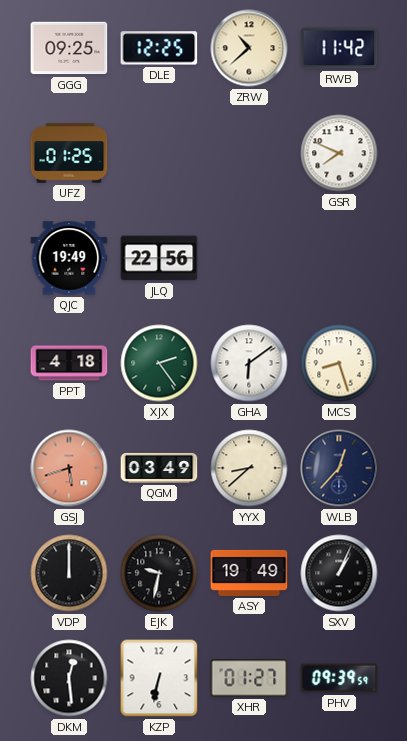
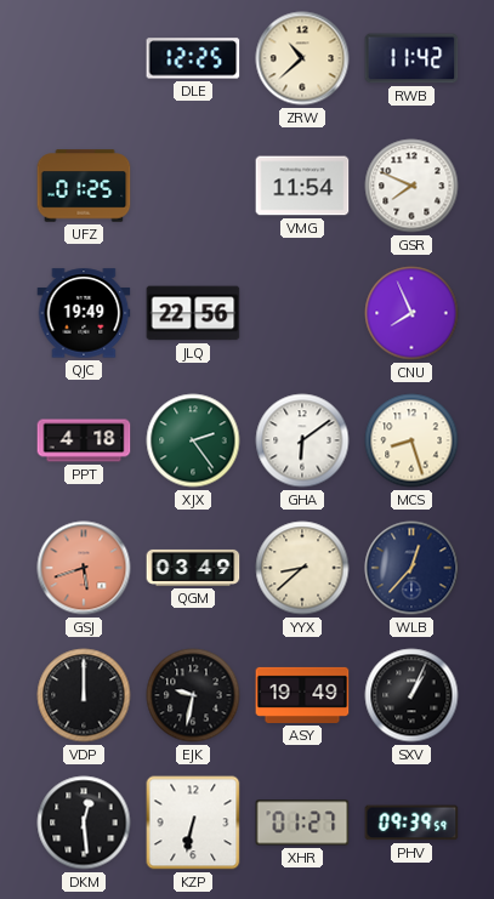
GGG: 09:25 -> none
VMG: none -> 11:54
CNU: none -> 7:56
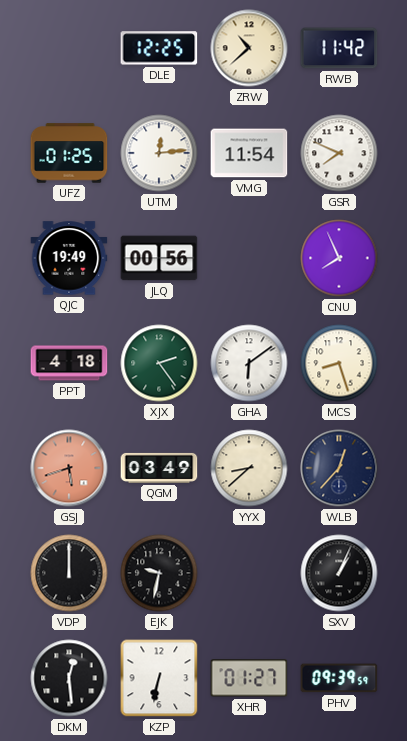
UTM: none -> 12:14
JLQ: 22:56 -> 00:56
ASY: 19:49 -> none
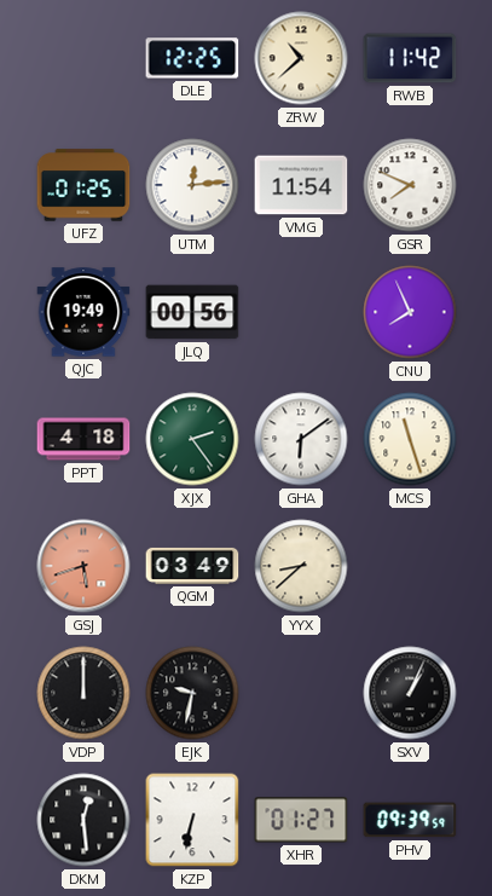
MCS: 8:27 -> 11:27
WLB: 12:37 -> none
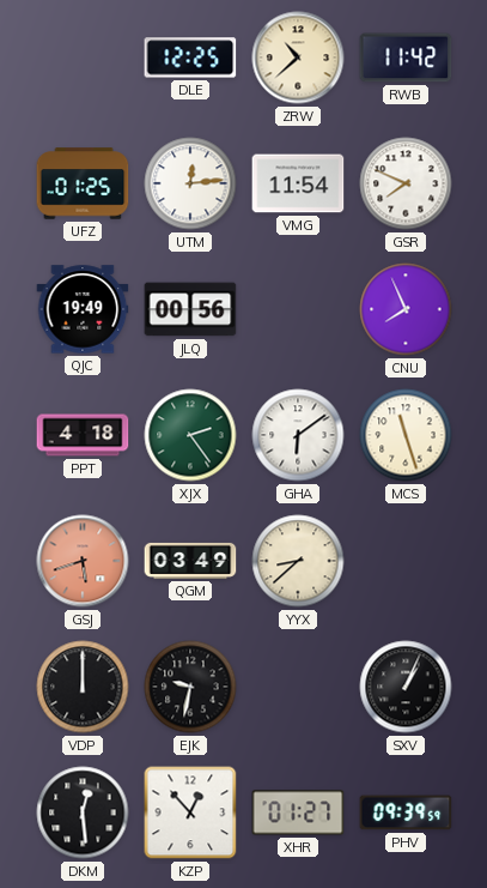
KZP: 6:32 -> 12:53
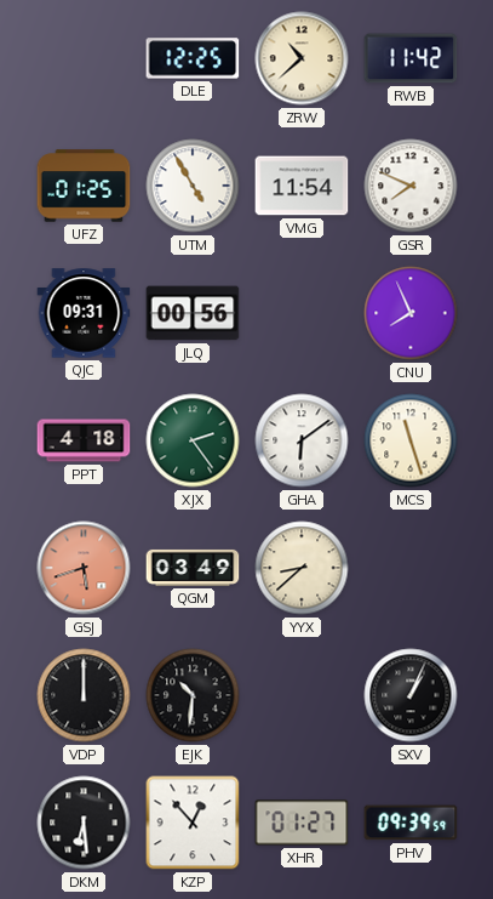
UTM: 12:14 -> 4:55
QJC: 19:49 -> 09:31
EJK: 9:32 -> 10:31
DKM: 12:29 -> 6:29
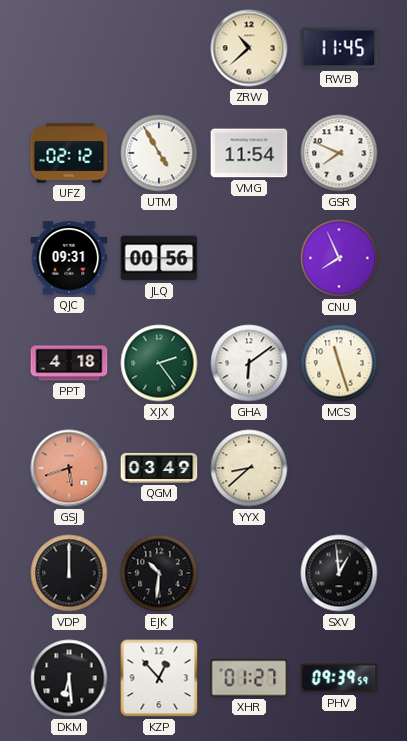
DLE: 12:25 -> none
RWB: 11:42 -> 11:45
UFZ: 01:25 -> 02:12
SXV: 1:04 -> 12:59
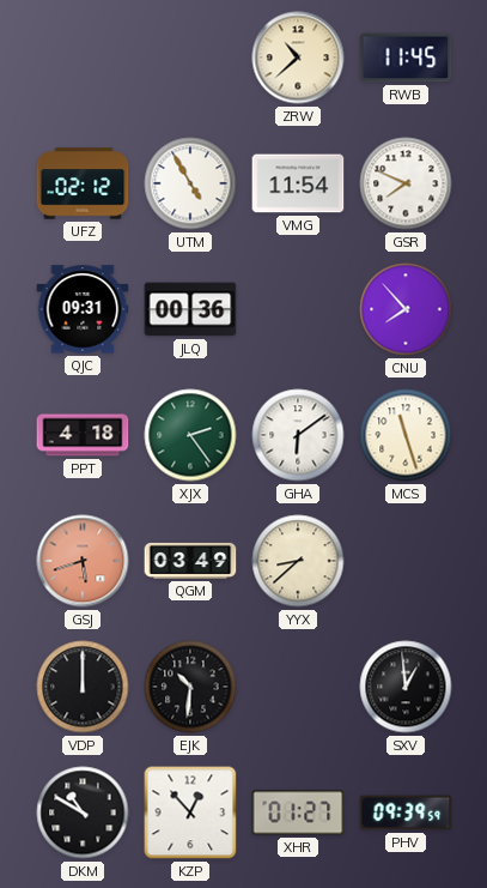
JLQ: 00:56 -> 00:36
CNU: 7:56 -> 7:53
DKM: 6:29 -> 10:50
